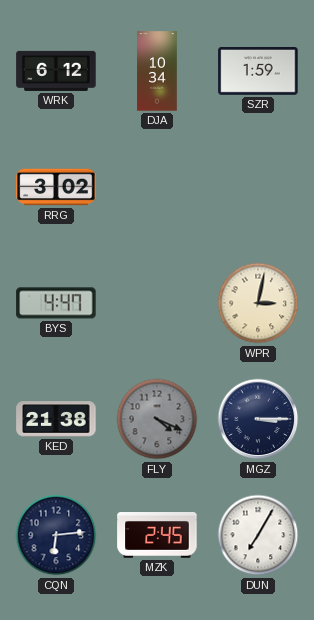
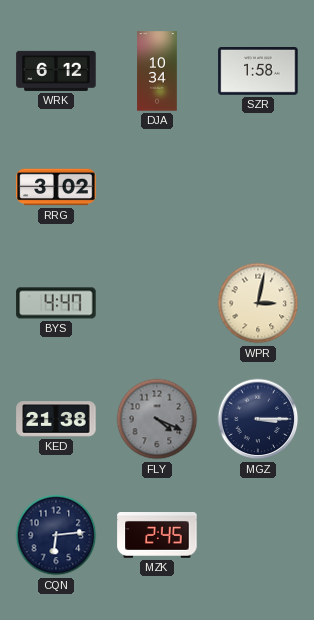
SZR: 1:59 -> 1:58
DUN: 7:05 -> none
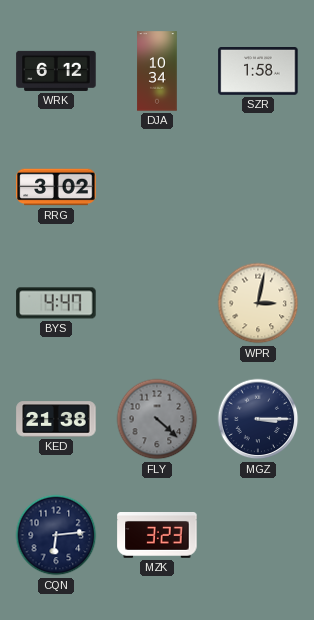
FLY: 4:19 -> 4:22
MZK: 2:45 -> 3:23
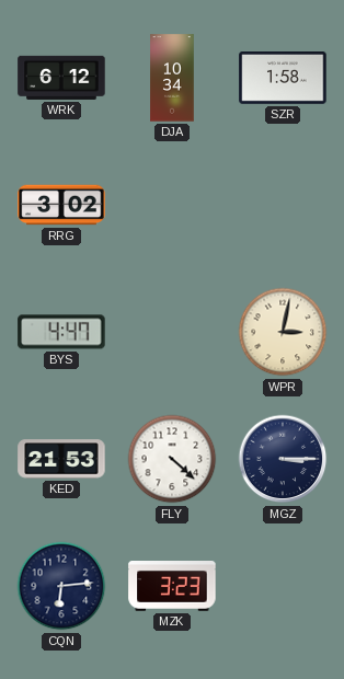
KED: 21:38 -> 21:53
FLY dial: grey -> white
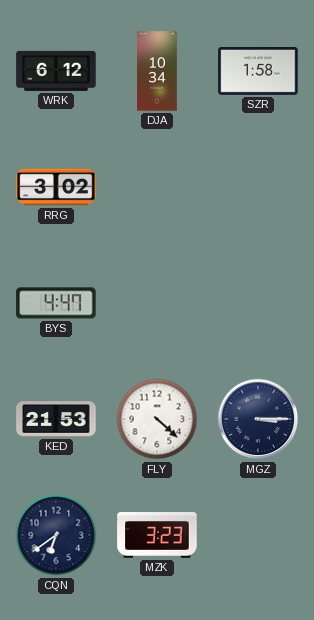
WPR: 3:02 -> none
CQN: 6:14 -> 6:39
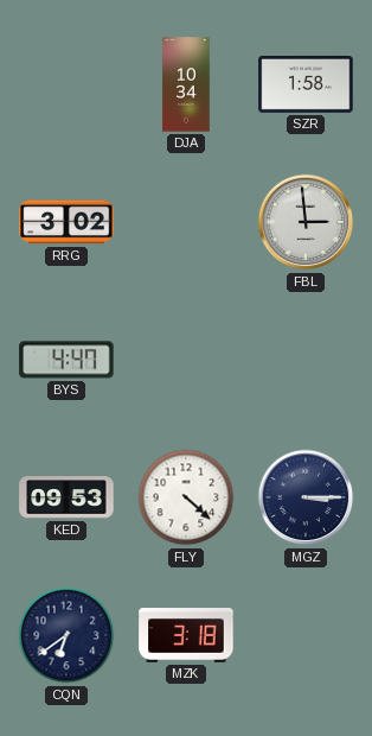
WRK: 6:12 -> none
FBL: none -> 2:59
KED: 21:53 -> 09:53
MZK: 3:23 -> 3:18
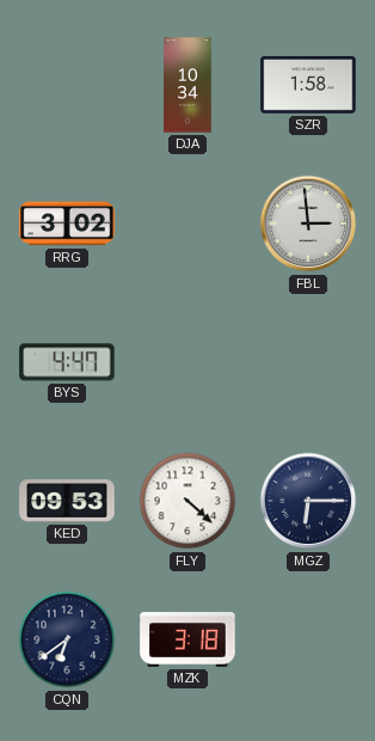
MGZ: 3:15 -> 6:15
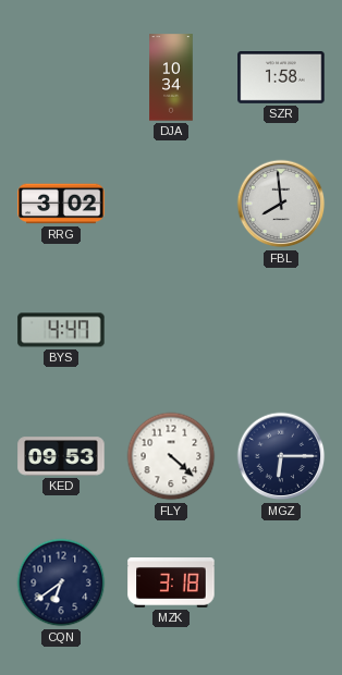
FBL: 2:59 -> 7:59
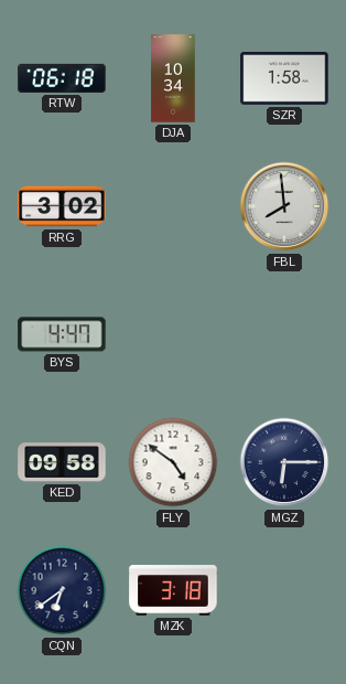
RTW: none -> 06:18
KED: 09:53 -> 09:58
FLY: 4:22 -> 4:51
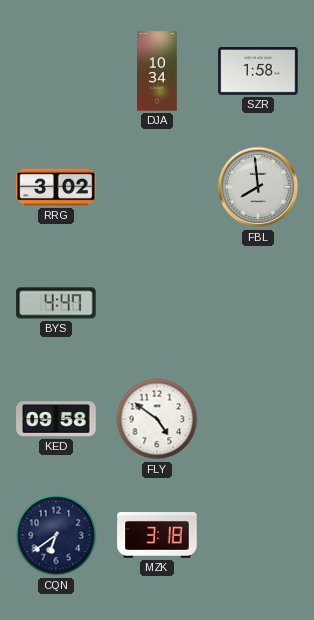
RTW: 06:18 -> none
MGZ: 6:15 -> none
